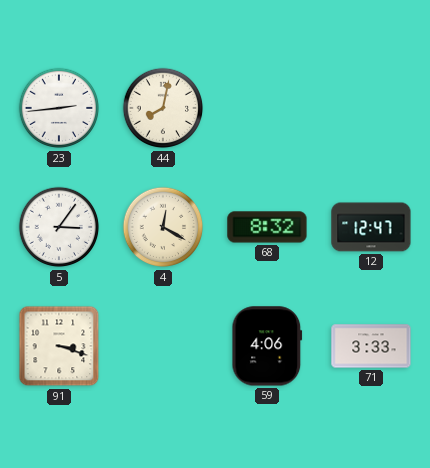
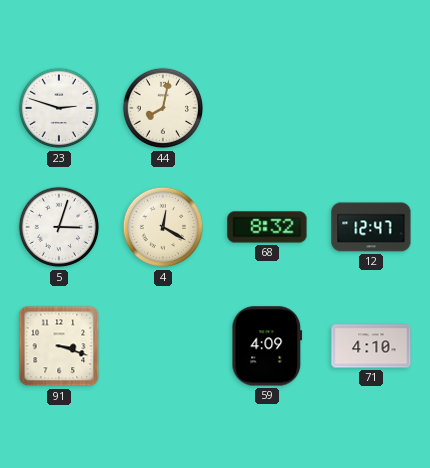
23: 2:44 -> 2:48
5: 3:06 -> 3:03
59: 4:06 -> 4:09
71: 3:33 -> 4:10
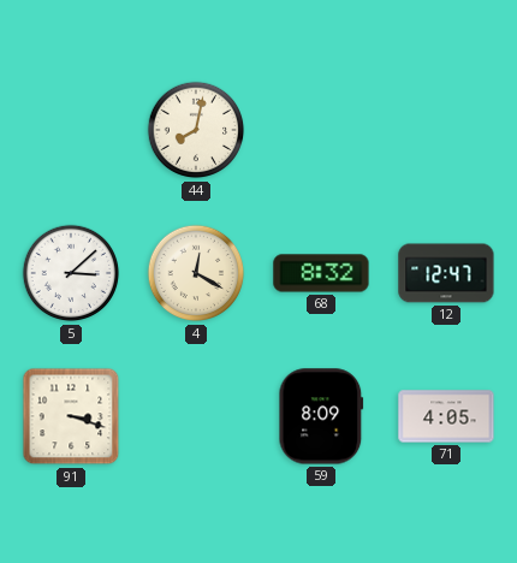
23: 2:48 -> none
5: 3:03 -> 3:08
59: 4:09 -> 8:09
71: 4:10 -> 4:05
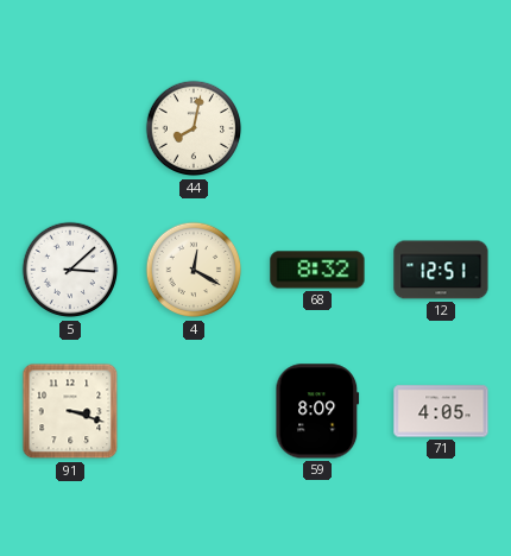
12: 12:47 -> 12:51
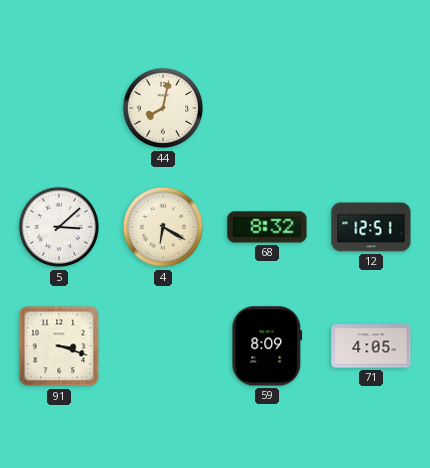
4: 12:20 -> 6:20
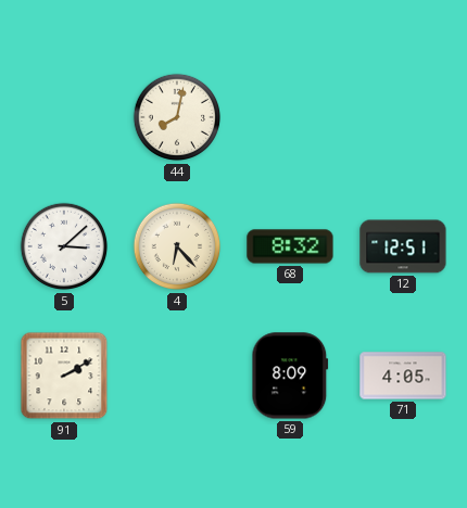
4: 6:20 -> 6:23
91: 3:18 -> 2:10
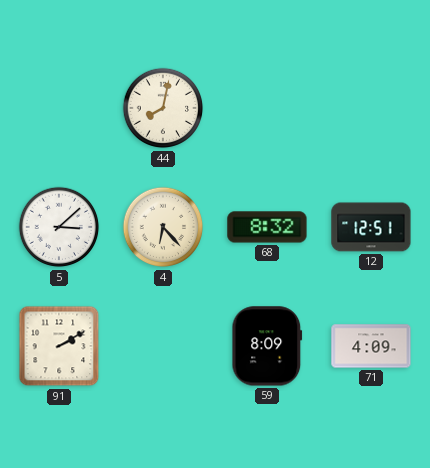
71: 4:05 -> 4:09
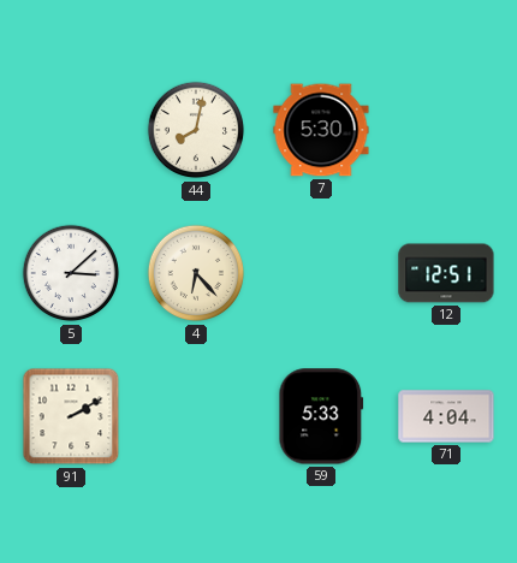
7: none -> 5:30
68: 8:32 -> none
59: 8:09 -> 5:33
71: 4:09 -> 4:04
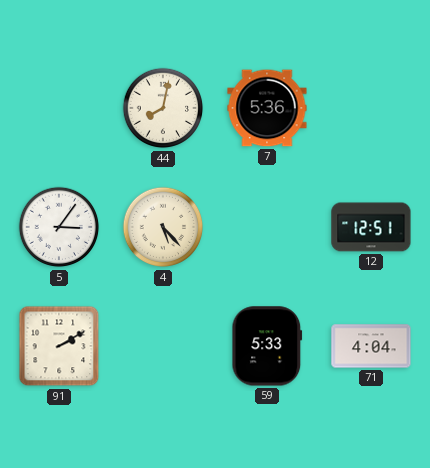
7: 5:30 -> 5:36
5: 3:08 -> 3:06
4: 6:23 -> 5:23
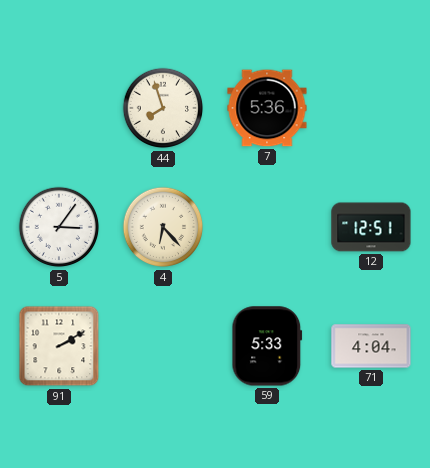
44: 8:02 -> 7:57
4: 5:23 -> 6:23
